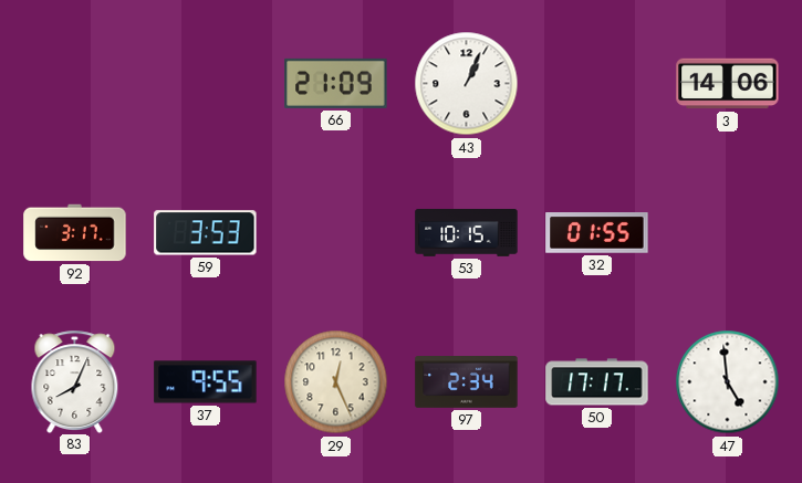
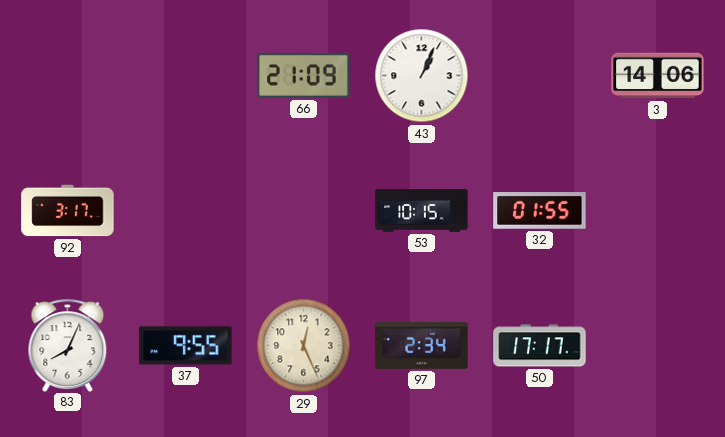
59: 3:53 -> none
47: 4:59 -> none
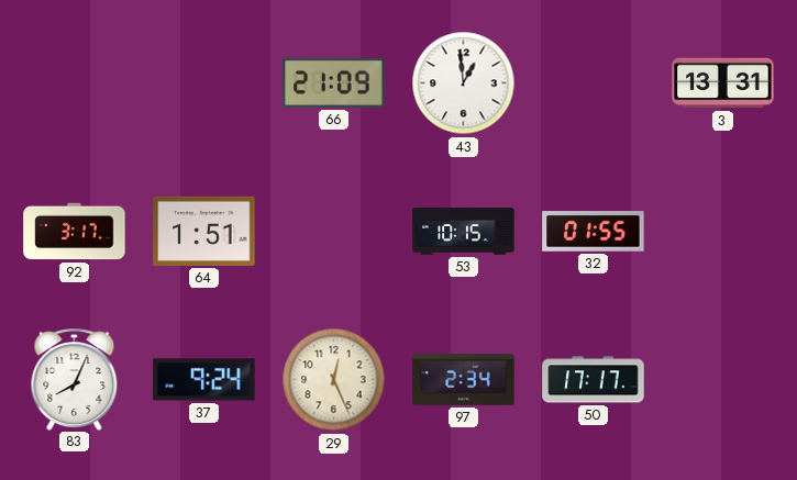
43: 1:04 -> 12:59
3: 14:06 -> 13:31
64: none -> 1:51
37: 9:55 -> 9:24
